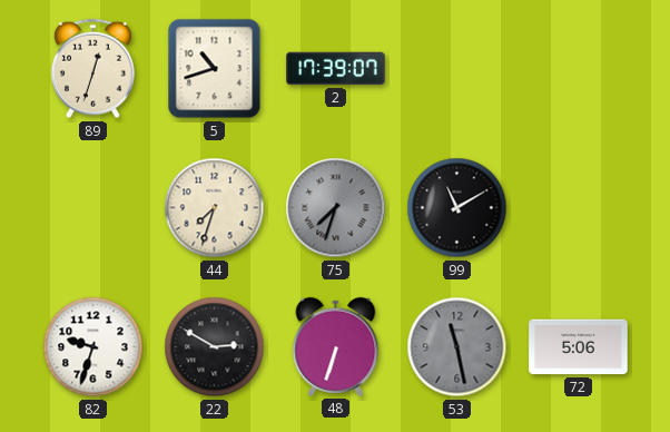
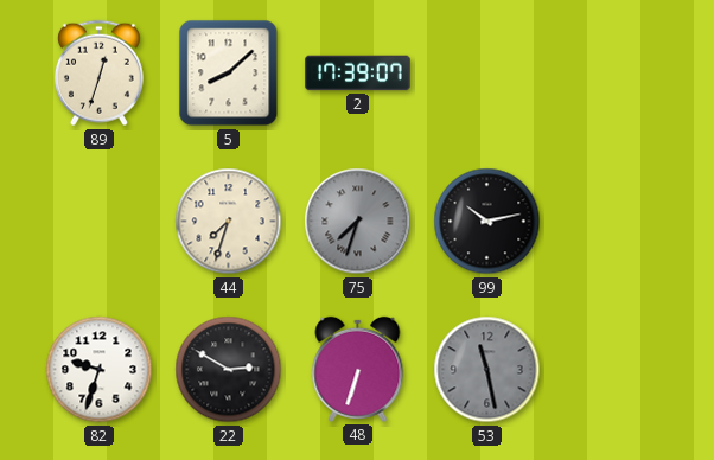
5: 10:42 -> 8:08
99: 11:10 -> 10:13
72: 5:06 -> none
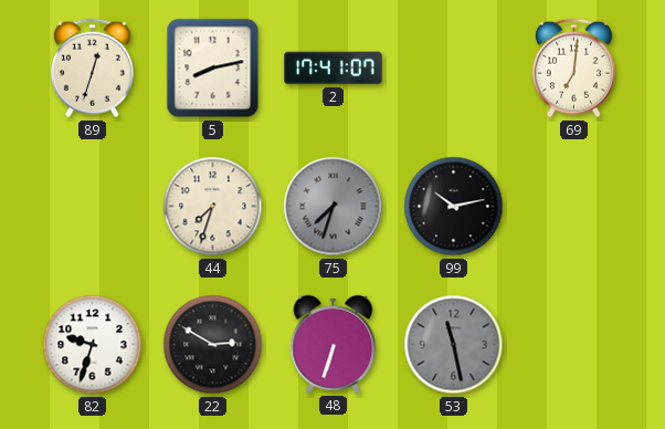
5: 8:08 -> 8:13
2: 17:39 -> 17:41
69: none -> 7:01
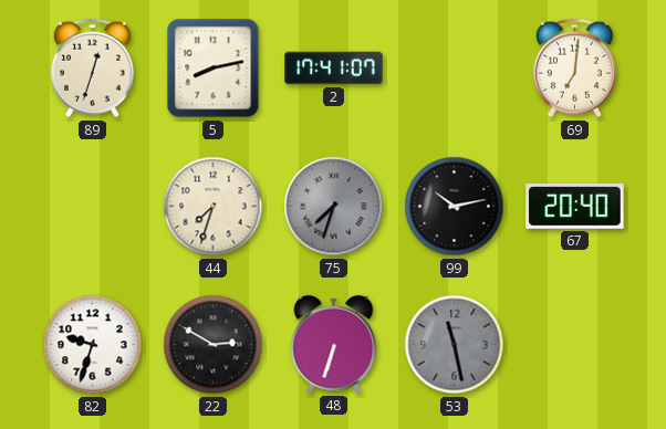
67: none -> 20:40
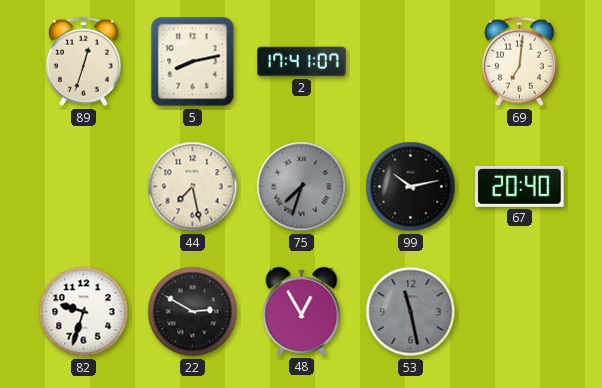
44: 7:33 -> 7:28
48: 6:33 -> 12:55
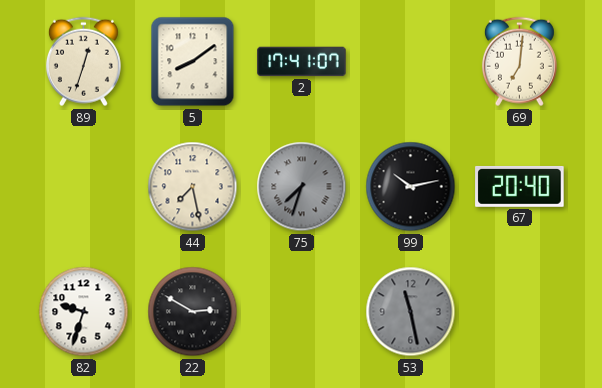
5: 8:13 -> 8:09
48: 12:55 -> none
